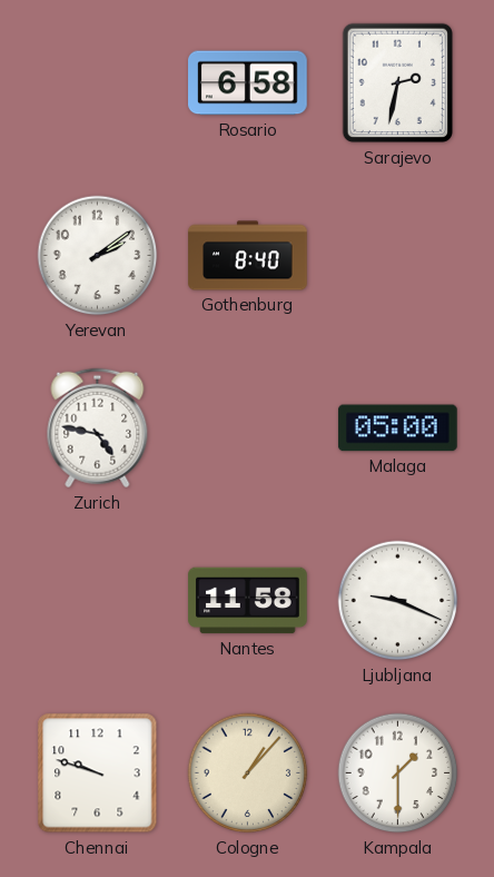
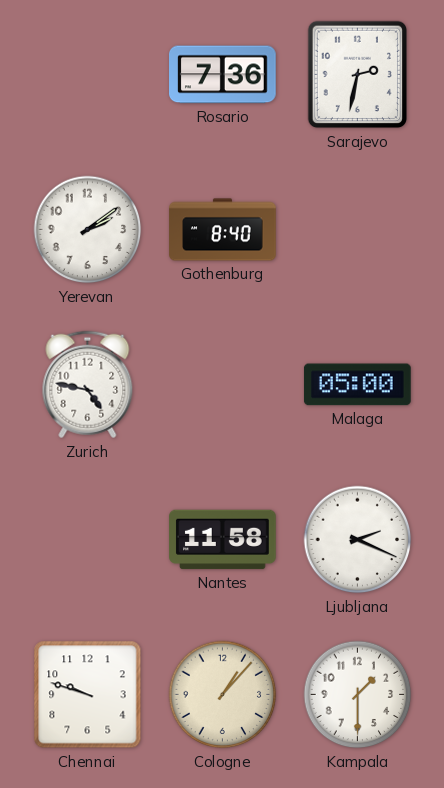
Rosario: 6:58 -> 7:36
Ljubljana: 9:19 -> 2:19
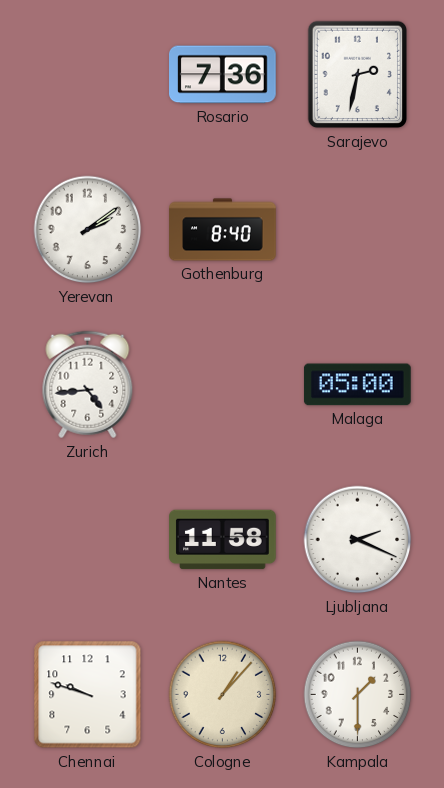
Zurich: 4:47 -> 4:44
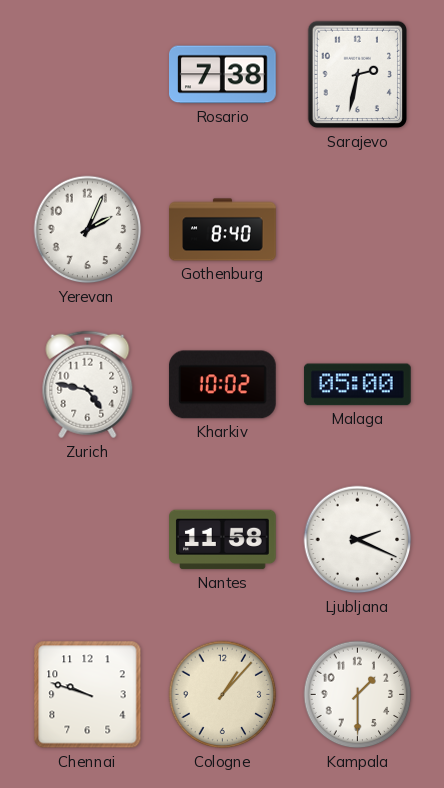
Rosario: 7:36 -> 7:38
Yerevan: 2:09 -> 2:04
Zurich: 4:44 -> 4:47
Kharkiv: none -> 10:02
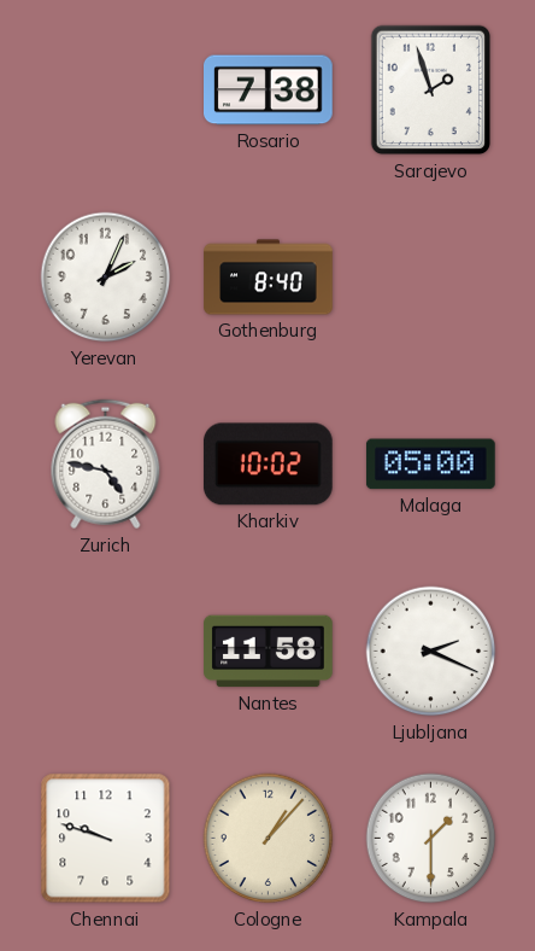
Sarajevo: 2:32 -> 1:57
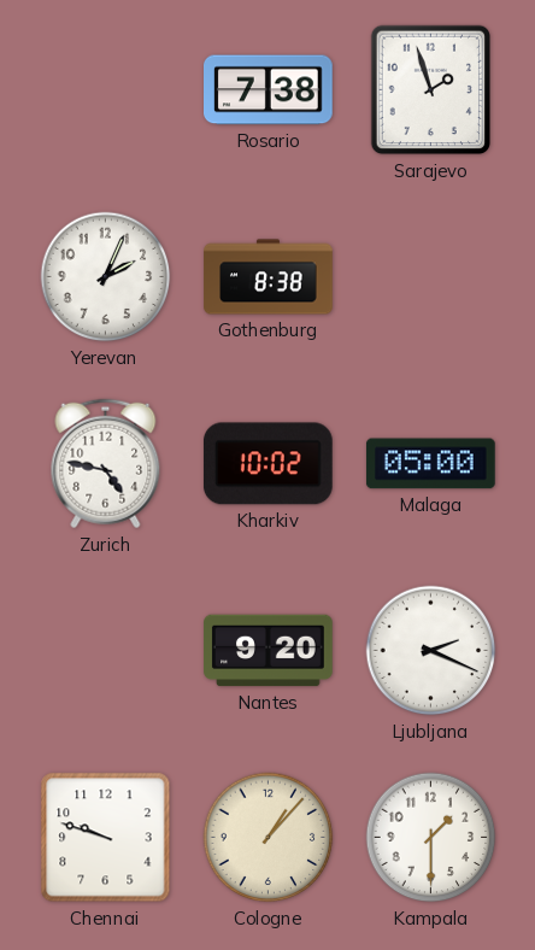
Gothenburg: 8:40 -> 8:38
Nantes: 11:58 -> 9:20
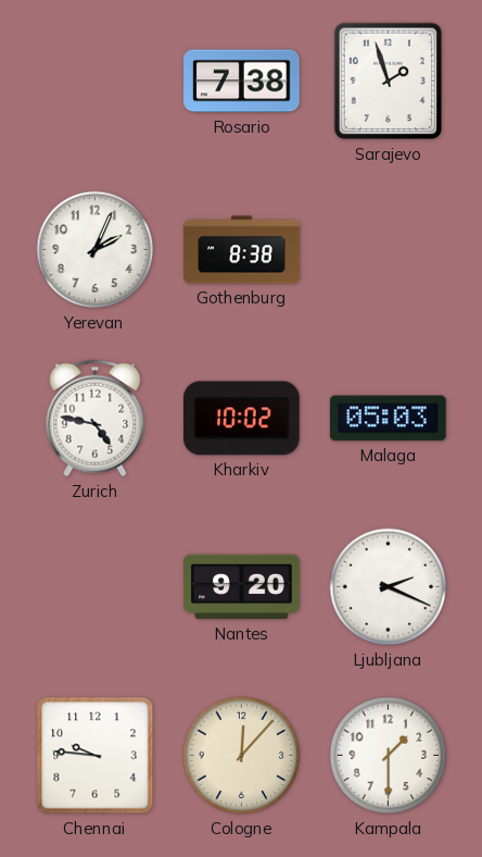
Malaga: 05:00 -> 05:03
Chennai: 9:48 -> 9:46
Cologne: 1:07 -> 12:07
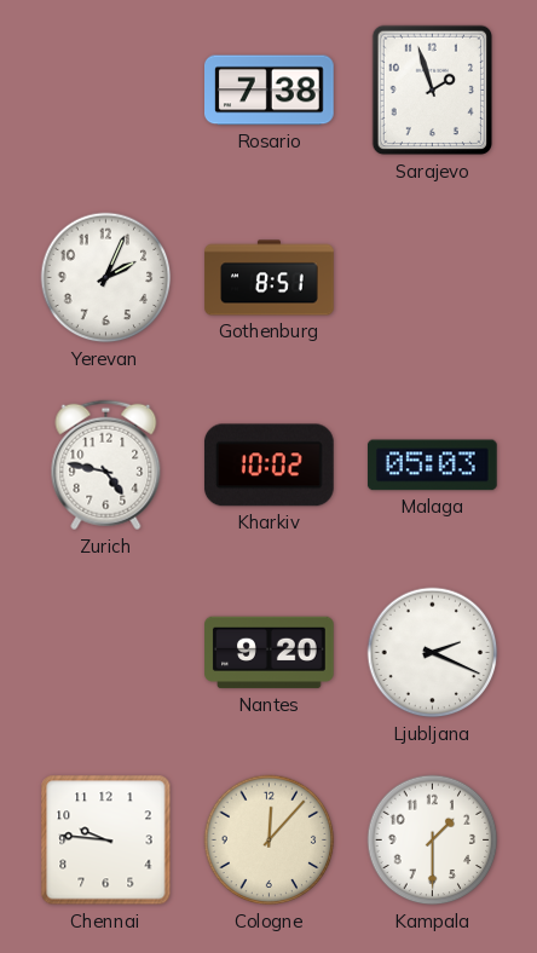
Gothenburg: 8:38 -> 8:51
